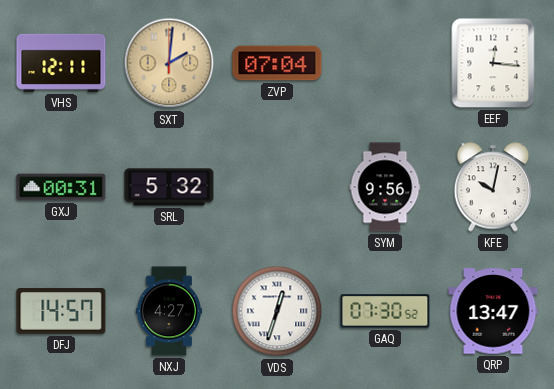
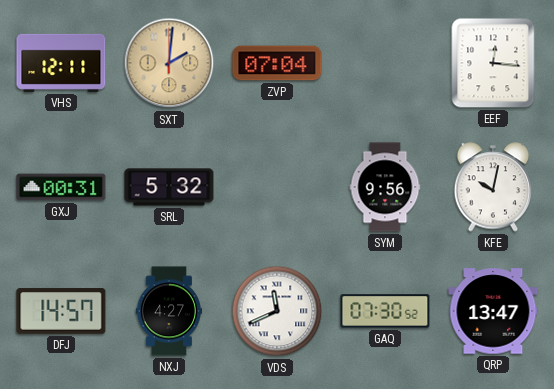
VDS: 12:33 -> 11:41
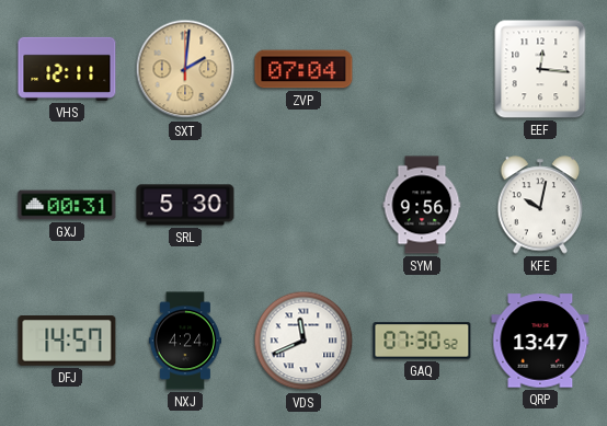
SRL: 5:32 -> 5:30
NXJ: 4:27 -> 4:24
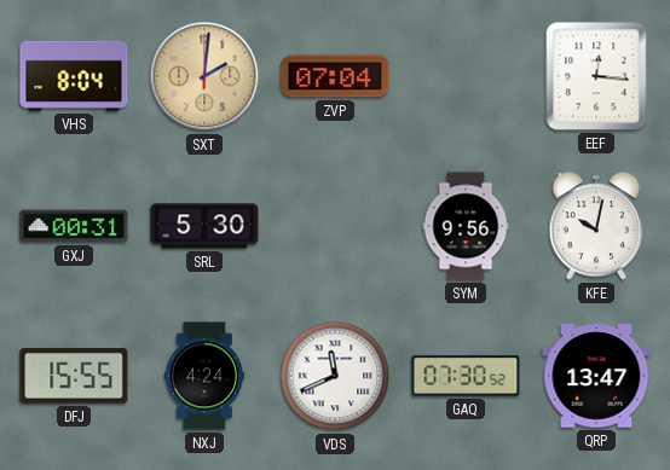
VHS: 12:11 -> 8:04
DFJ: 14:57 -> 15:55
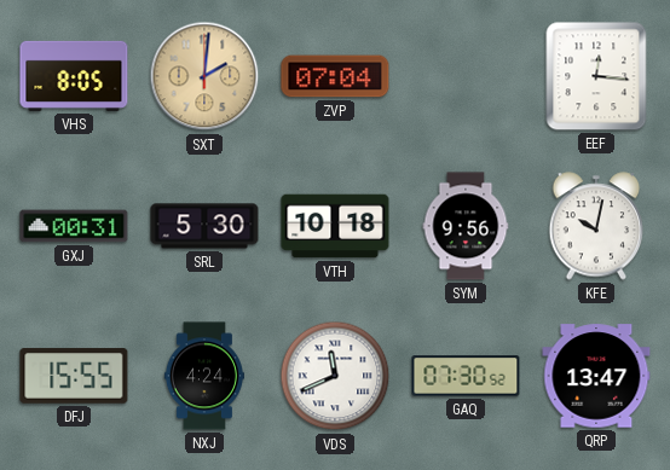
VHS: 8:04 -> 8:05
VTH: none -> 10:18
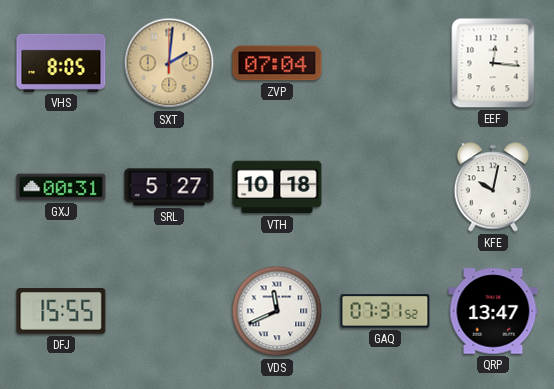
SRL: 5:30 -> 5:27
SYM: 9:56 -> none
NXJ: 4:24 -> none
GAQ: 07:30 -> 07:31
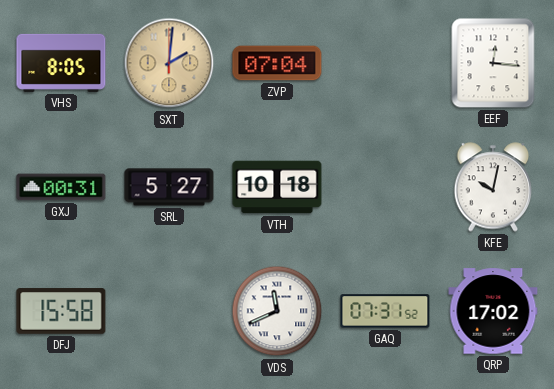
DFJ: 15:55 -> 15:58
QRP: 13:47 -> 17:02
